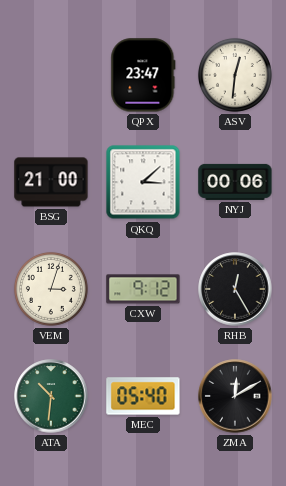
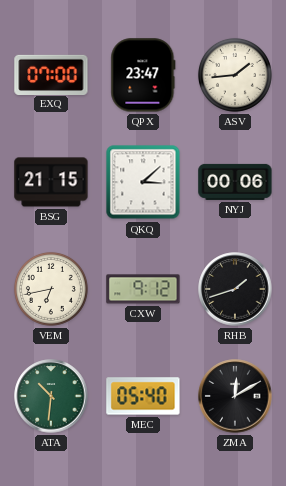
EXQ: none -> 07:00
ASV: 12:31 -> 1:44
BSG: 21:00 -> 21:15
VEM: 3:03 -> 6:43
RHB: 12:25 -> 1:42
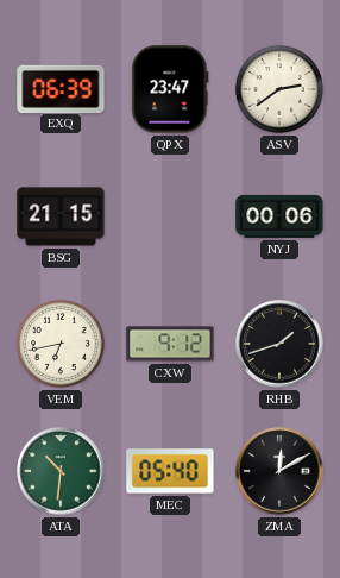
EXQ: 07:00 -> 06:39
ASV: 1:44 -> 2:39
QKQ: 3:08 -> none
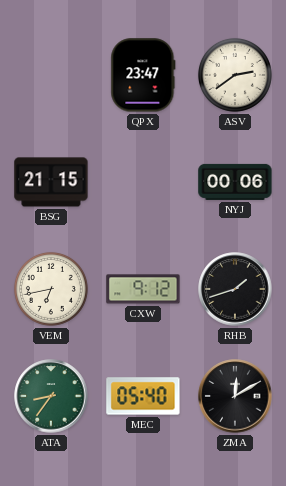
EXQ: 06:39 -> none
ATA: 10:31 -> 8:36
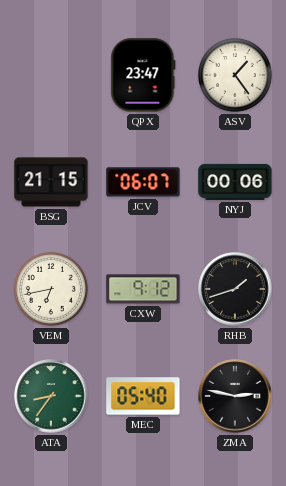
ASV: 2:39 -> 1:24
JCV: none -> 06:07
ZMA: 12:10 -> 2:47
